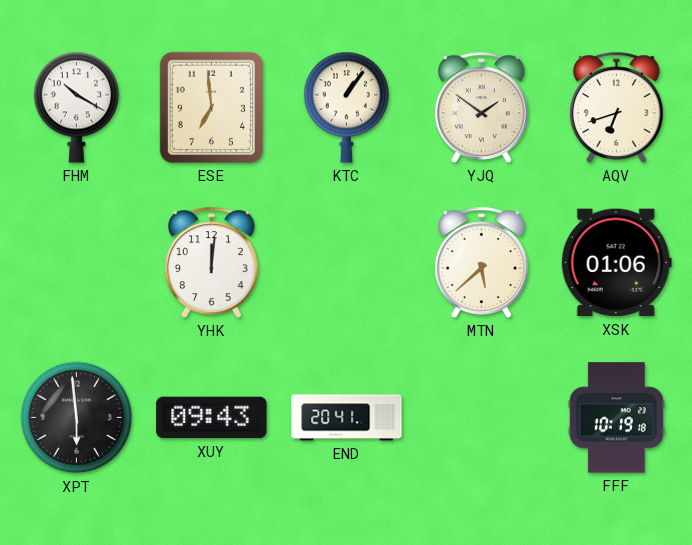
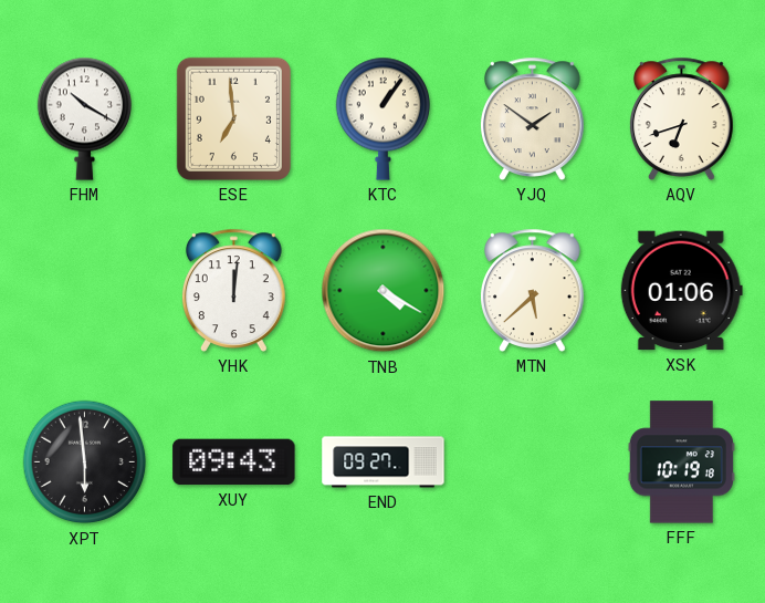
TNB: none -> 4:20
END: 20:41 -> 09:27
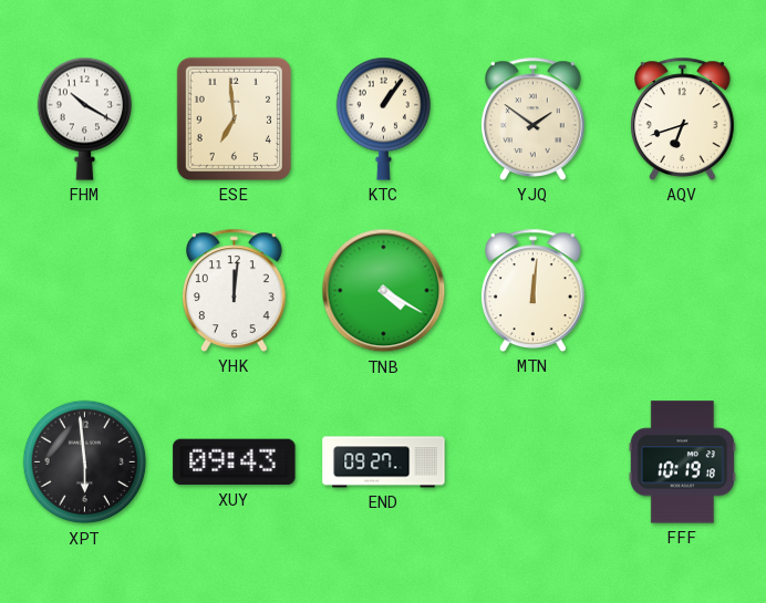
MTN: 5:38 -> 12:01
XSK: 01:06 -> none
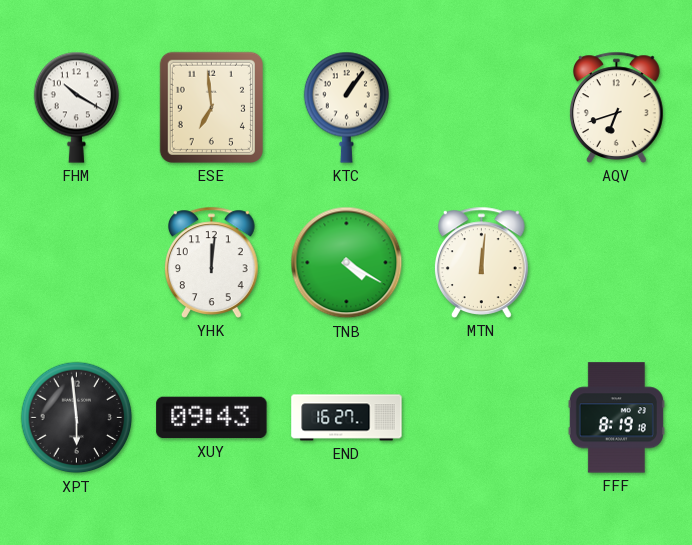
YJQ: 1:51 -> none
END: 09:27 -> 16:27
FFF: 10:19 -> 8:19
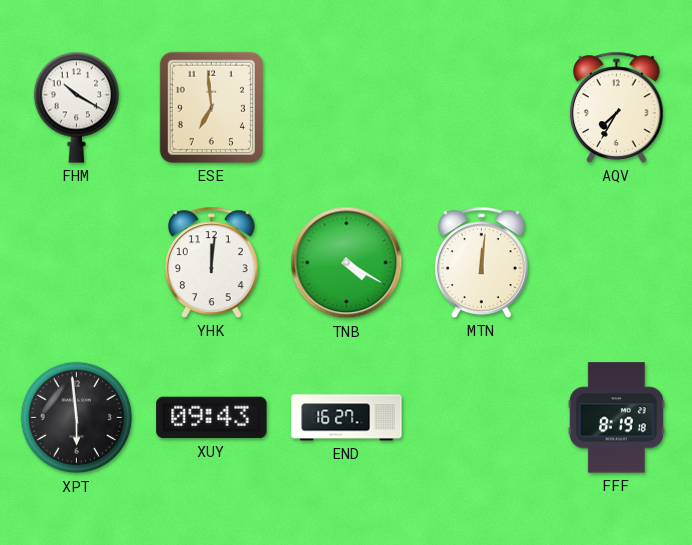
KTC: 1:06 -> none
AQV: 6:42 -> 7:35
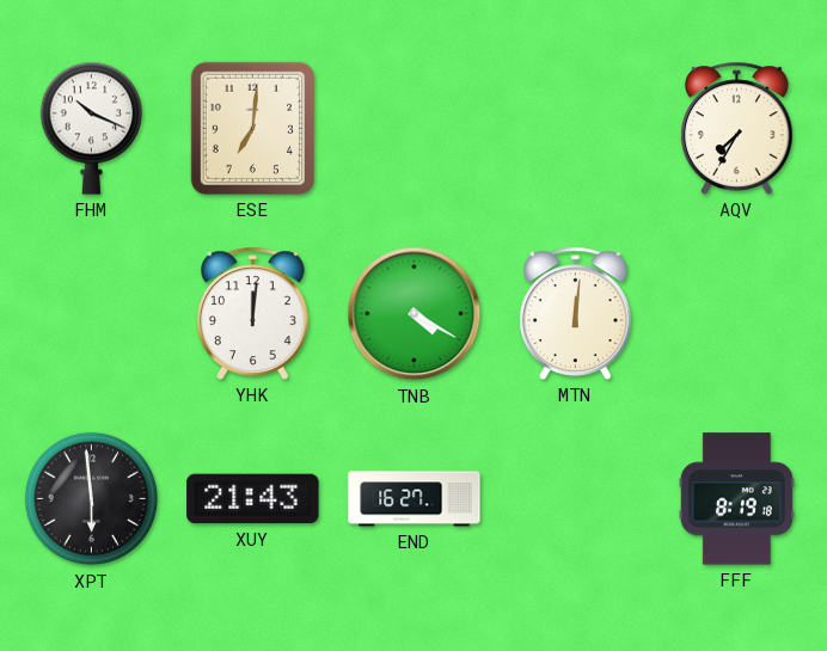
FHM: 10:20 -> 10:19
ESE: 6:59 -> 7:01
XUY: 09:43 -> 21:43
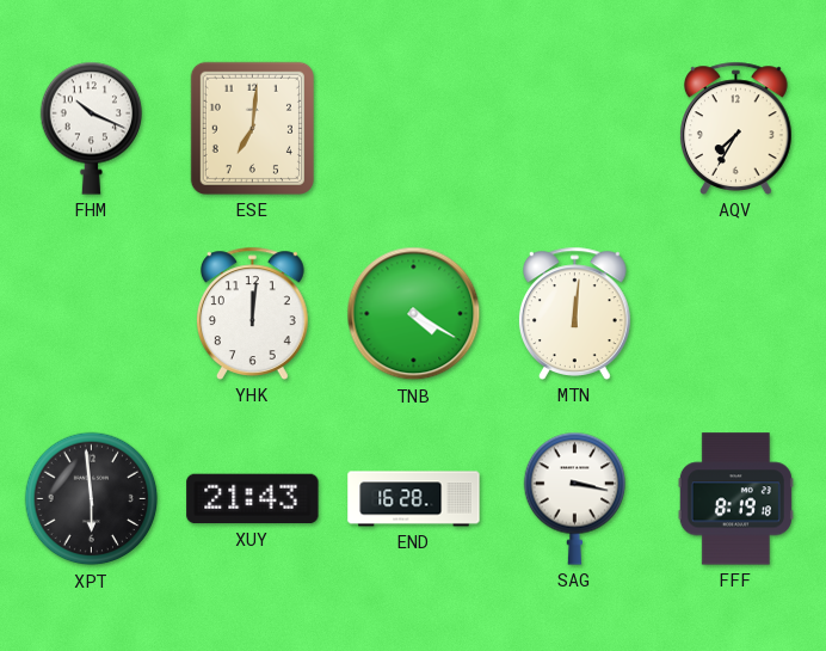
END: 16:27 -> 16:28
SAG: none -> 3:17
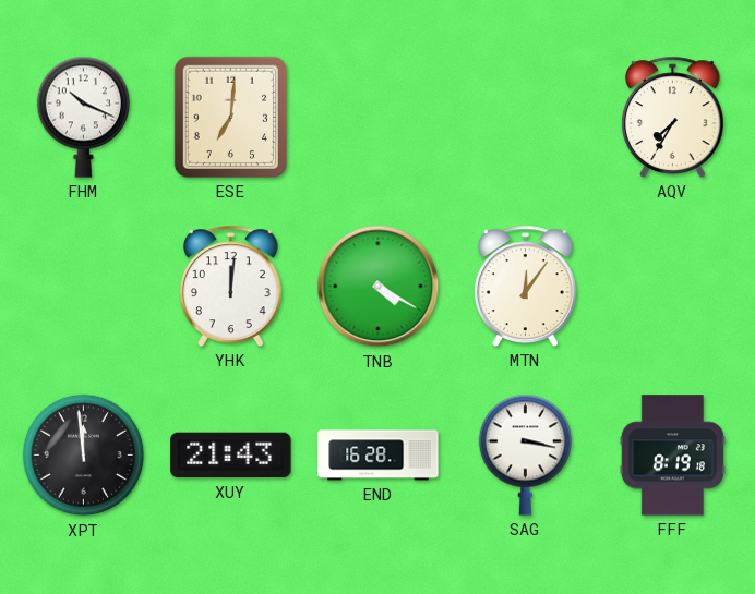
MTN: 12:01 -> 12:06
XPT: 5:59 -> 11:59
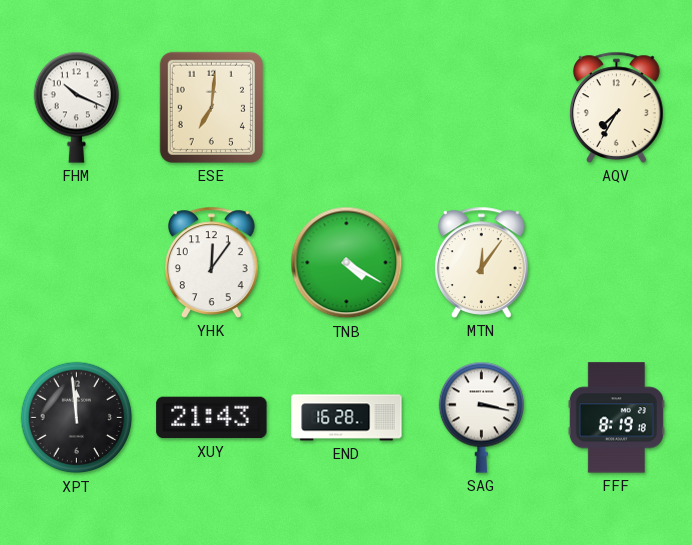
YHK: 12:01 -> 12:06
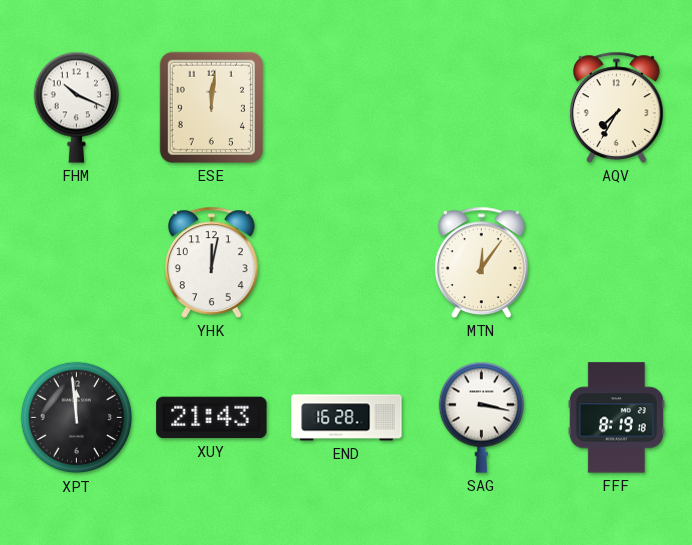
ESE: 7:01 -> 12:01
YHK: 12:06 -> 12:02
TNB: 4:20 -> none
